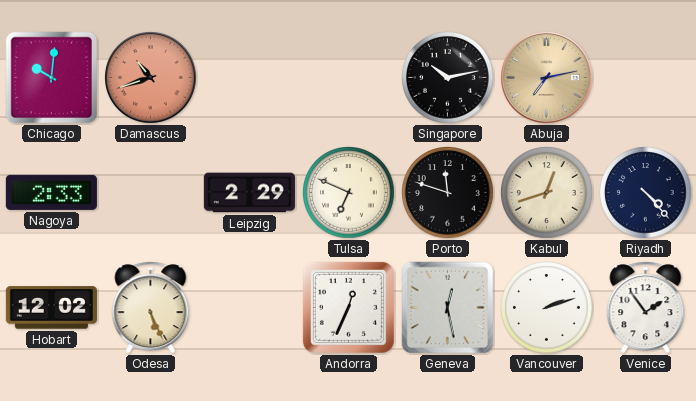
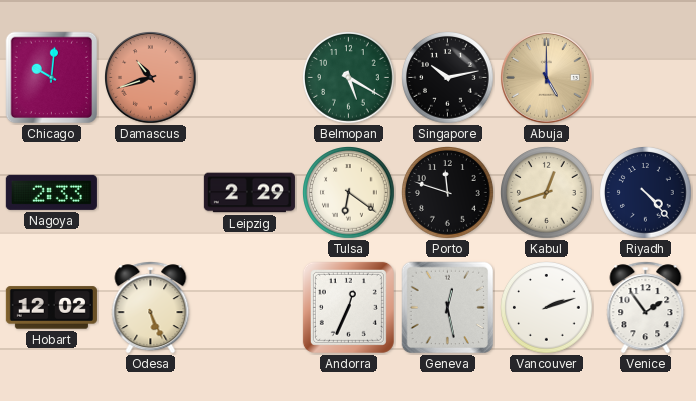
Belmopan: none -> 5:20
Abuja: 7:13 -> 5:00
Tulsa: 6:49 -> 6:21
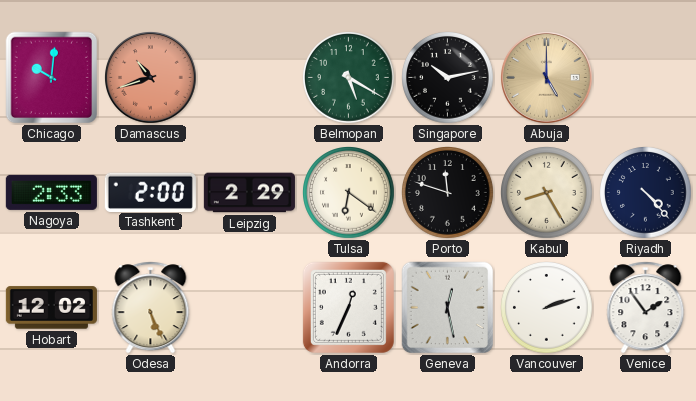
Tashkent: none -> 2:00
Kabul: 12:42 -> 8:25
